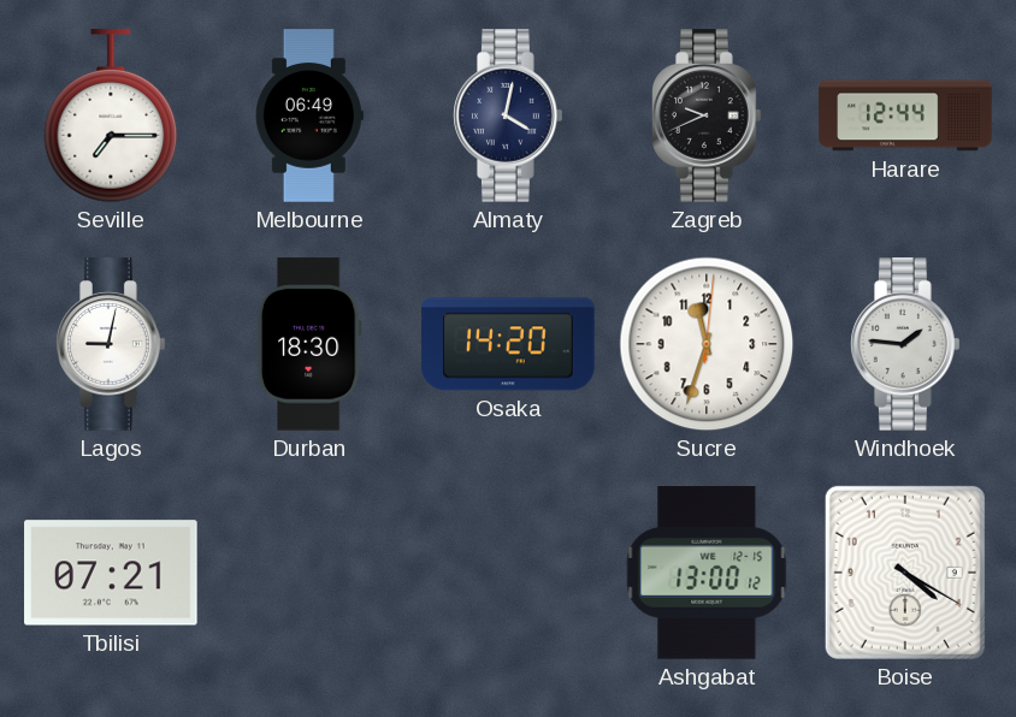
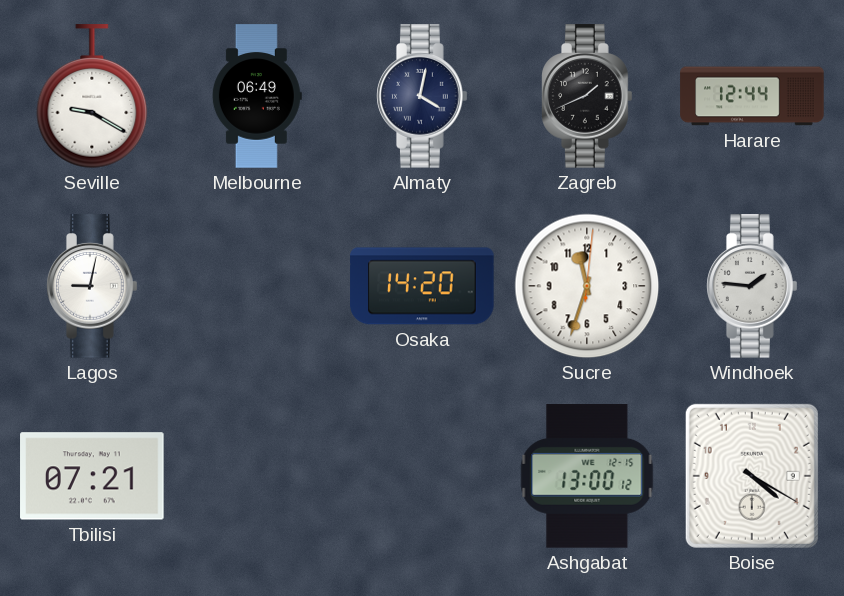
Seville: 7:15 -> 9:20
Zagreb: 9:41 -> 1:41
Durban: 18:30 -> none
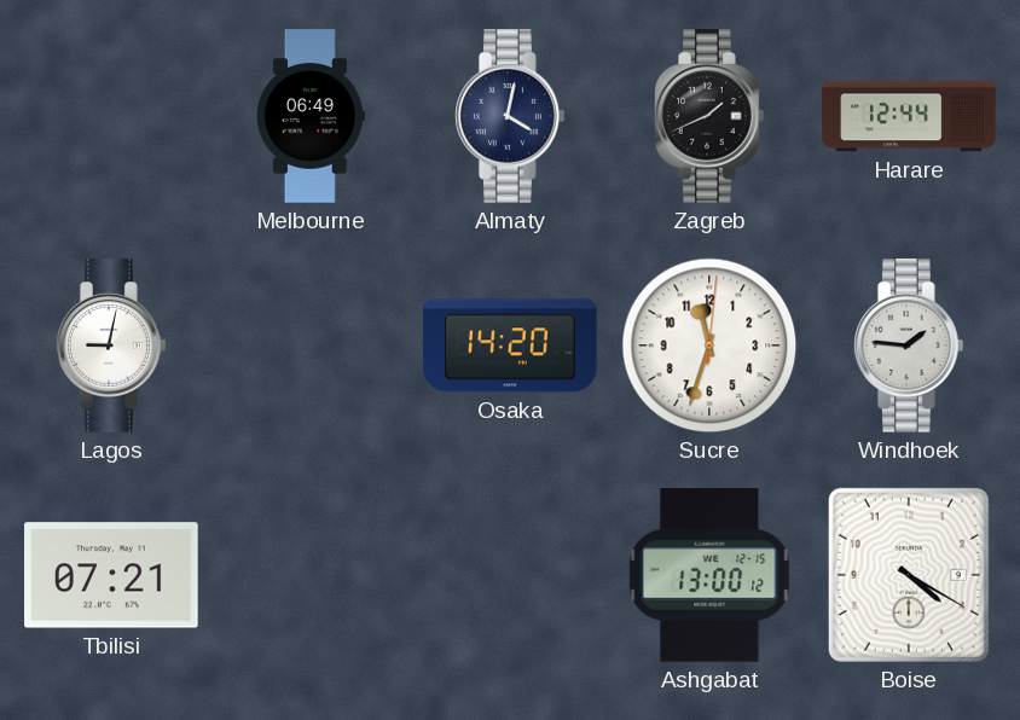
Seville: 9:20 -> none
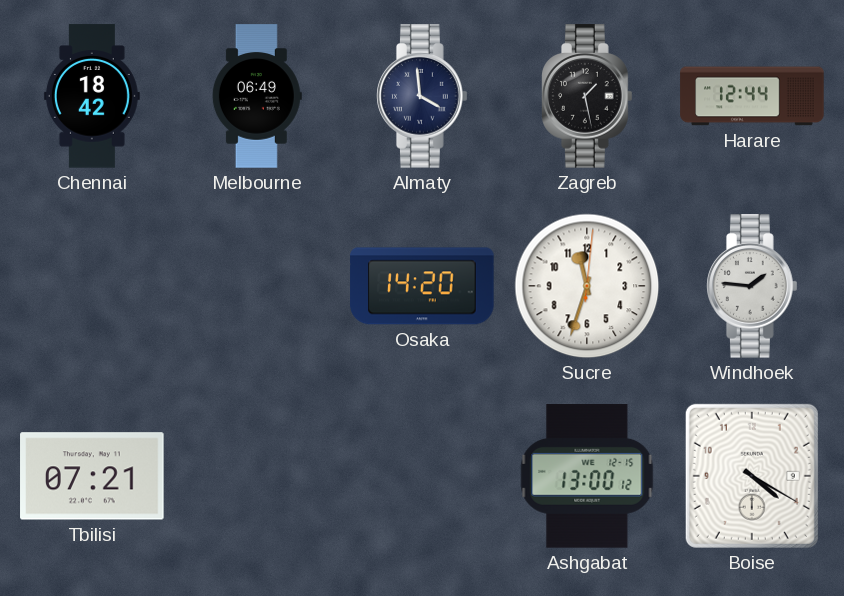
Chennai: none -> 18:42
Almaty: 4:02 -> 3:59
Zagreb: 1:41 -> 1:28
Lagos: 9:02 -> none
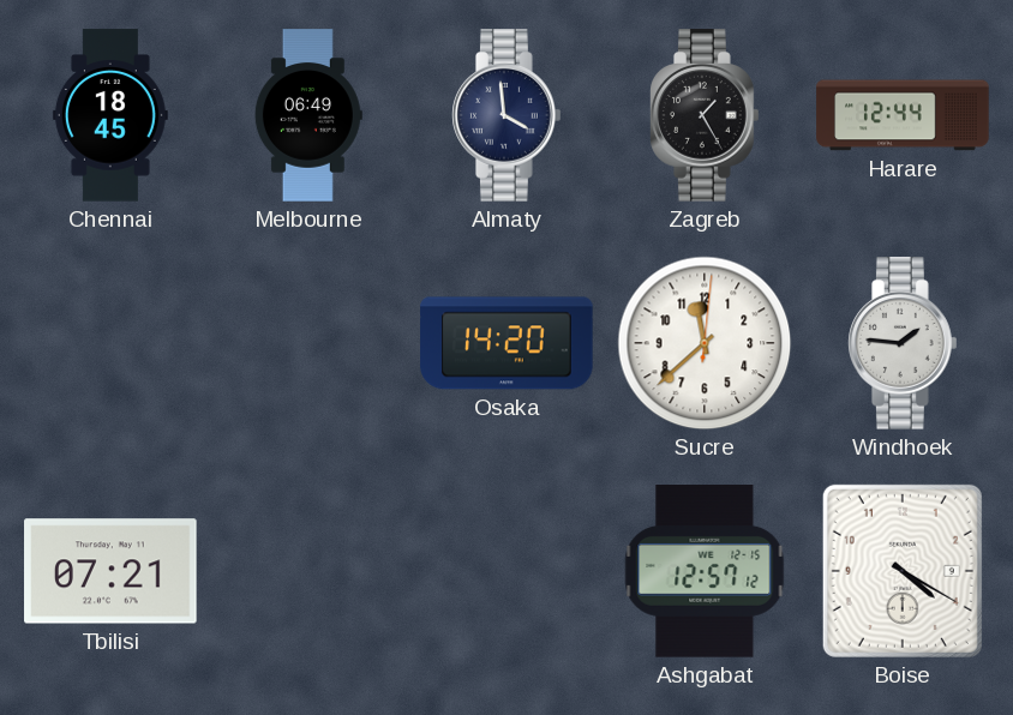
Chennai: 18:42 -> 18:45
Zagreb: 1:28 -> 1:25
Sucre: 11:33 -> 11:38
Ashgabat: 13:00 -> 12:57
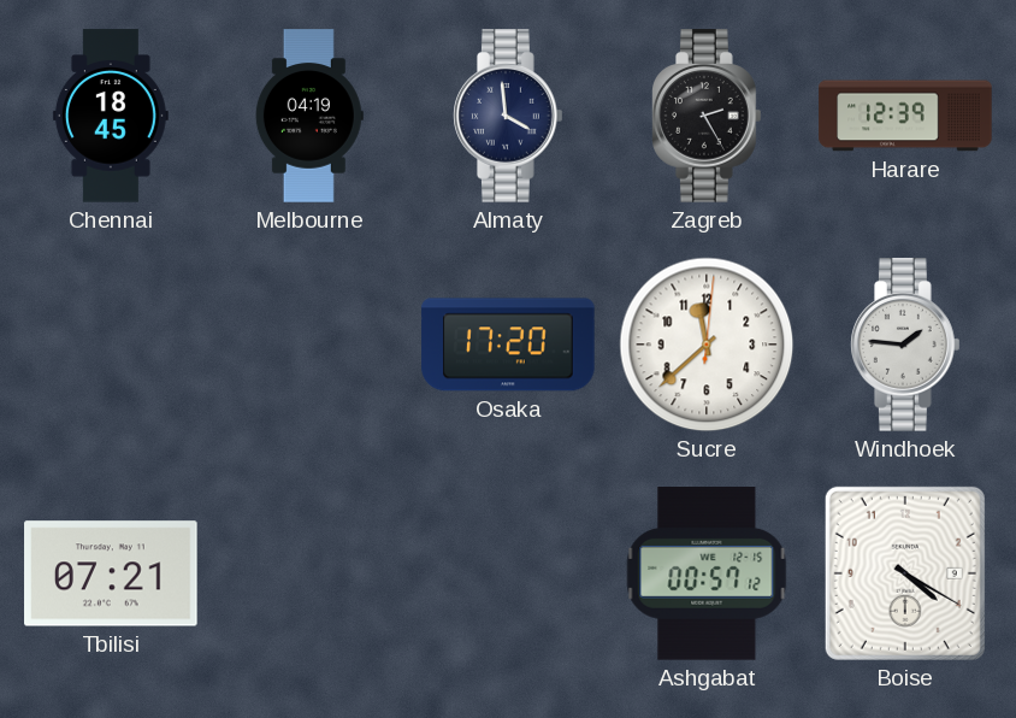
Melbourne: 06:49 -> 04:19
Zagreb: 1:25 -> 2:25
Harare: 12:44 -> 12:39
Osaka: 14:20 -> 17:20
Ashgabat: 12:57 -> 00:57
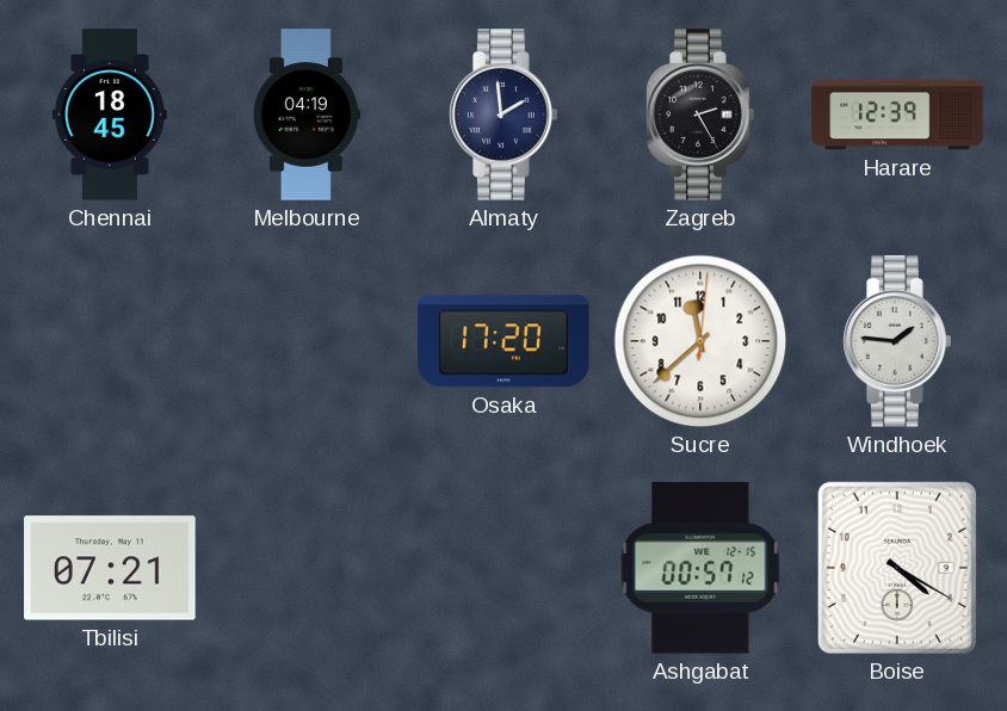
Almaty: 3:59 -> 1:59
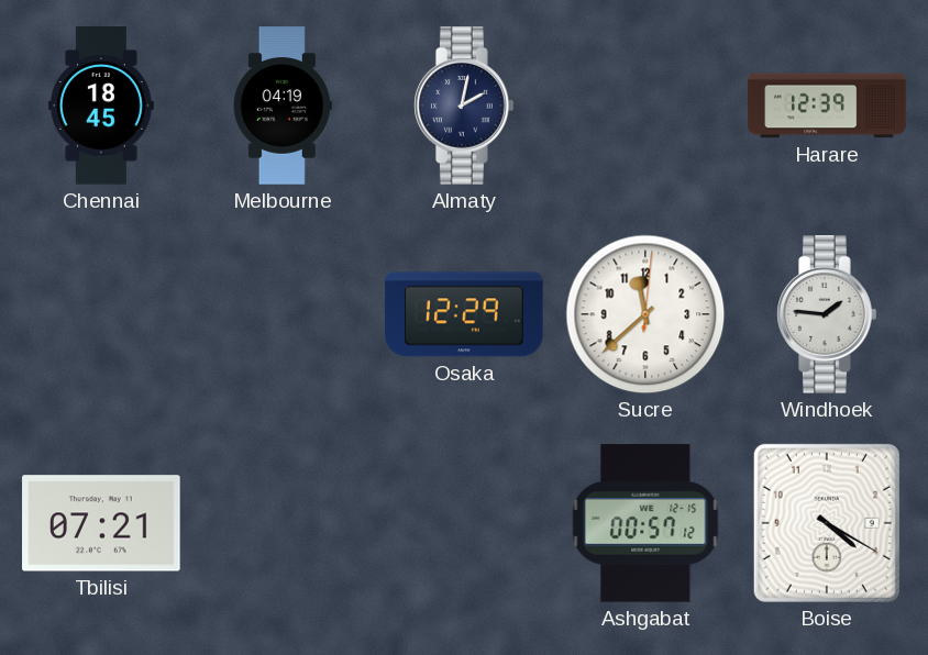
Almaty: 1:59 -> 2:02
Zagreb: 2:25 -> none
Osaka: 17:20 -> 12:29
